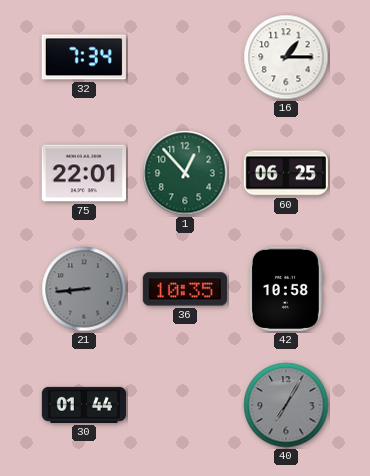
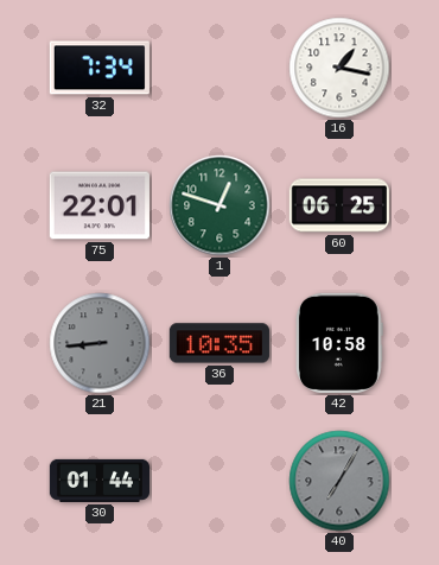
16: 1:15 -> 1:17
1: 12:53 -> 12:48
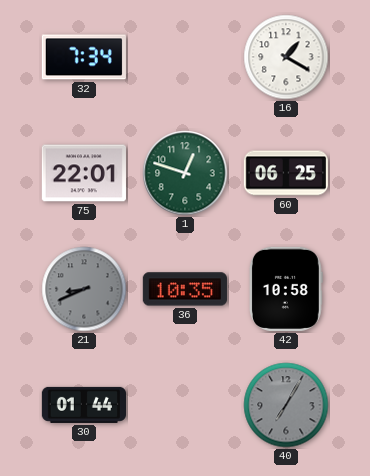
16: 1:17 -> 1:20
21: 8:44 -> 8:41
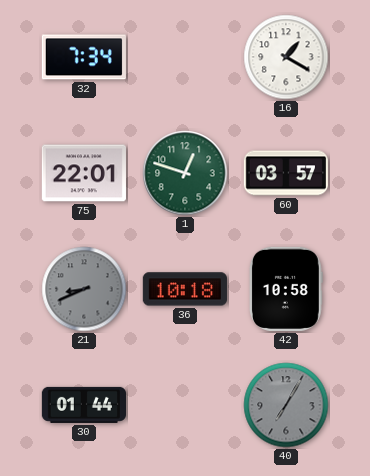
60: 06:25 -> 03:57
36: 10:35 -> 10:18
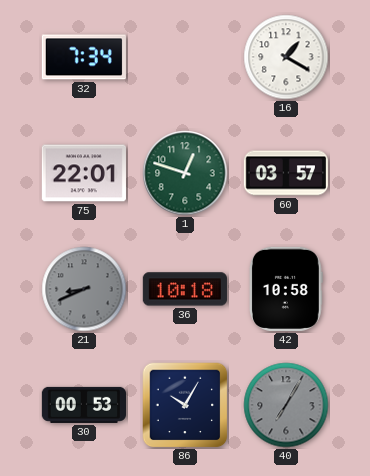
30: 01:44 -> 00:53
86: none -> 10:05
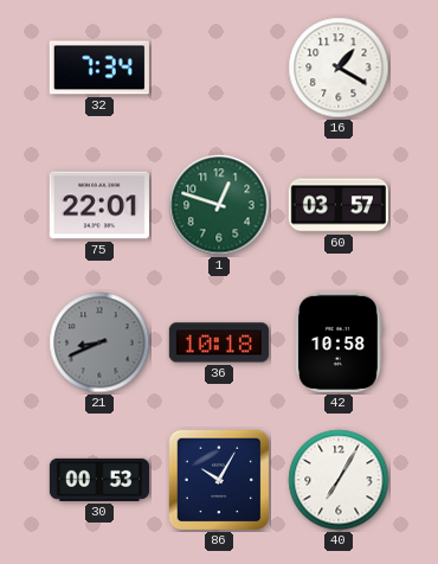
40 dial: grey -> white
